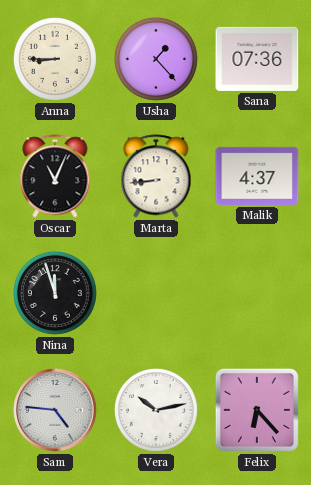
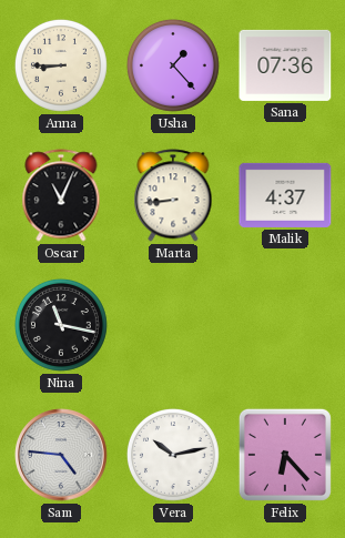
Nina: 11:57 -> 11:17
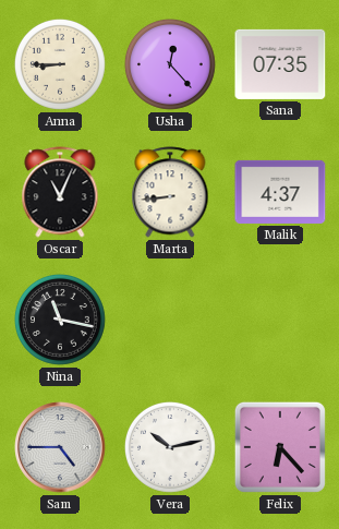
Usha: 1:23 -> 12:23
Sana: 07:36 -> 07:35
Sam: 4:46 -> 4:45
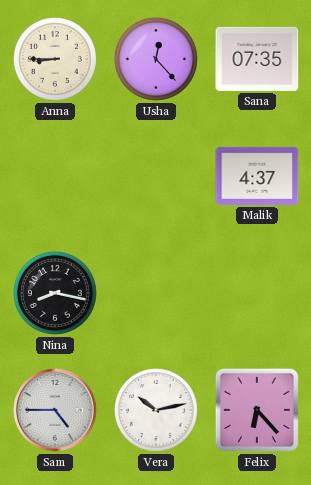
Oscar: 11:04 -> none
Marta: 8:44 -> none
Nina: 11:17 -> 8:17
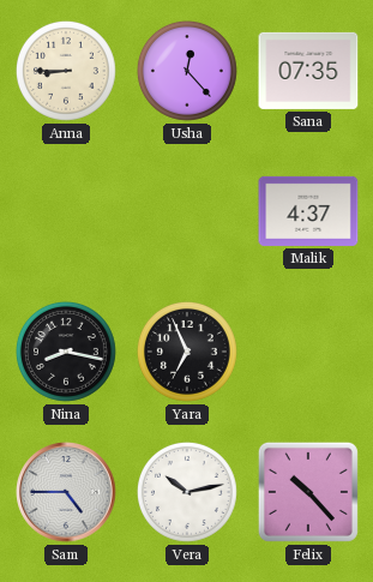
Yara: none -> 6:56
Felix: 6:23 -> 10:23
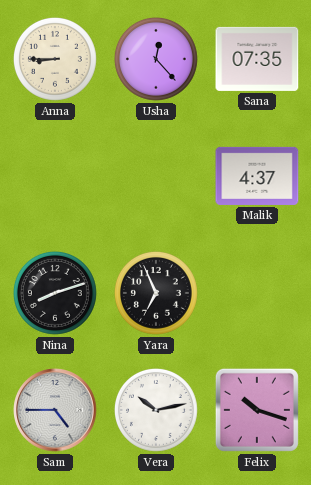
Nina: 8:17 -> 8:12
Felix: 10:23 -> 10:18
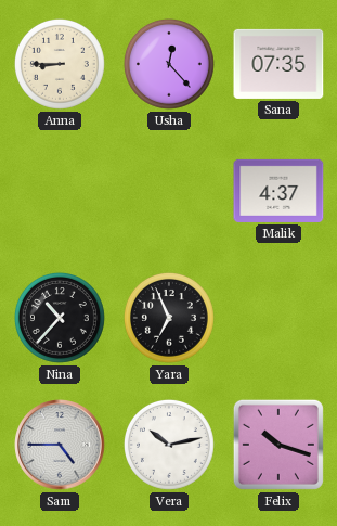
Nina: 8:12 -> 10:37
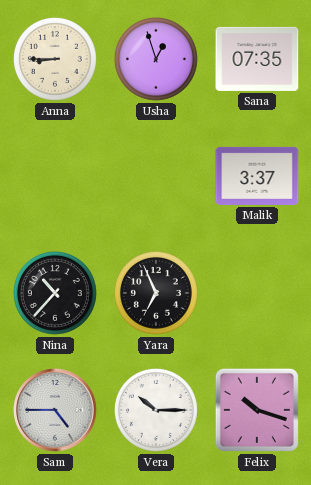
Usha: 12:23 -> 12:57
Malik: 4:37 -> 3:37
Vera: 10:13 -> 10:15
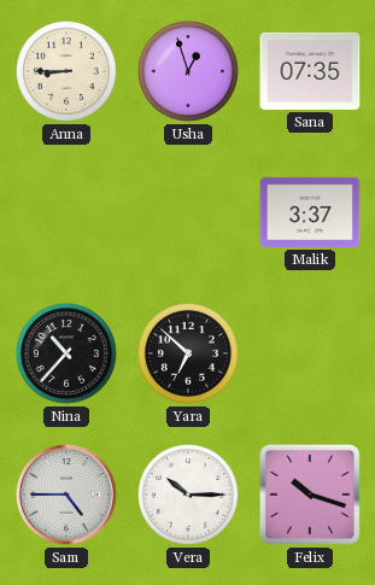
Yara: 6:56 -> 6:52
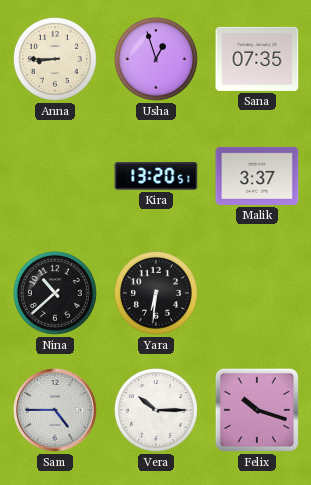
Kira: none -> 13:20
Nina: 10:37 -> 10:38
Yara: 6:52 -> 6:31
